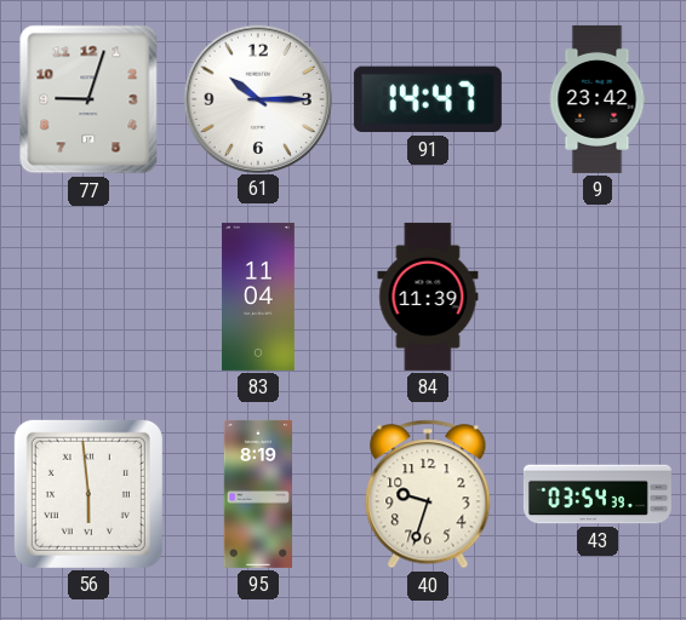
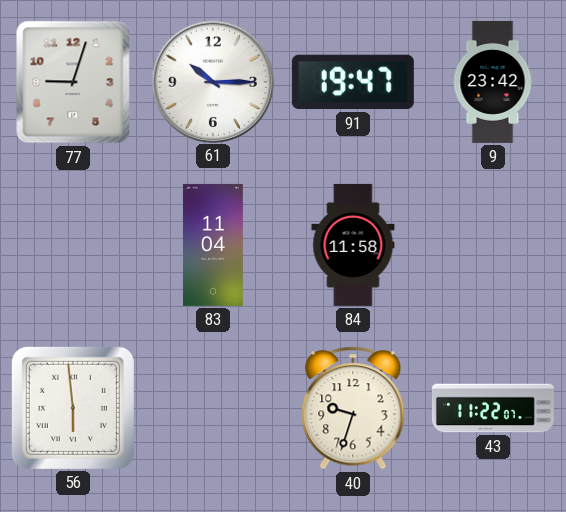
91: 14:47 -> 19:47
84: 11:39 -> 11:58
95: 8:19 -> none
43: 03:54 -> 11:22
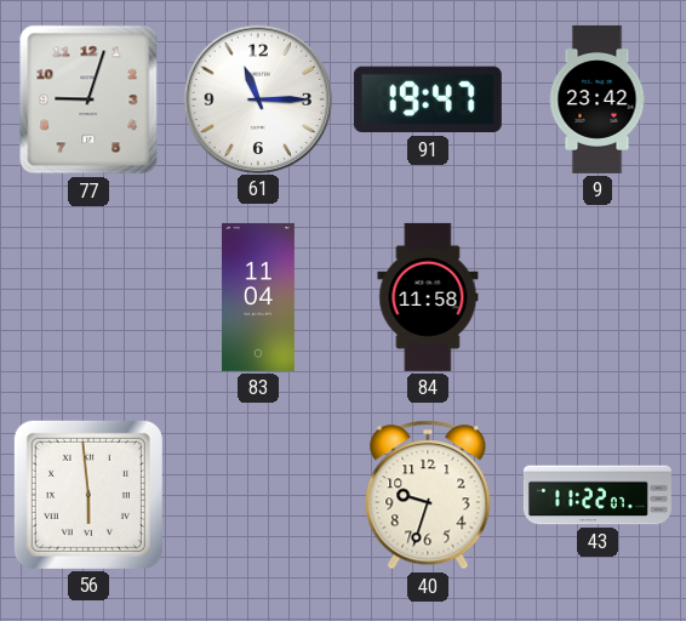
61: 10:15 -> 11:15
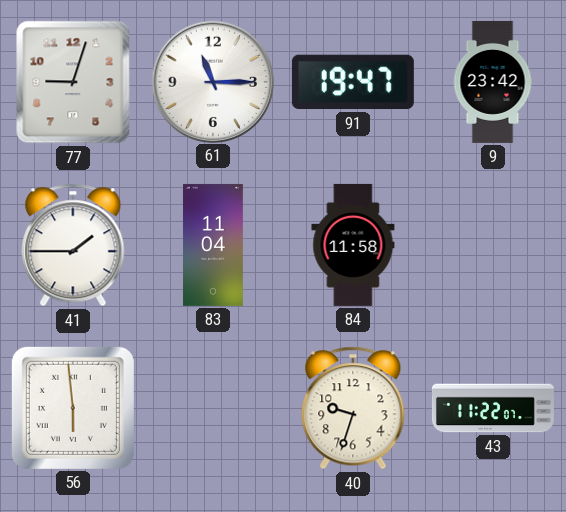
41: none -> 1:45
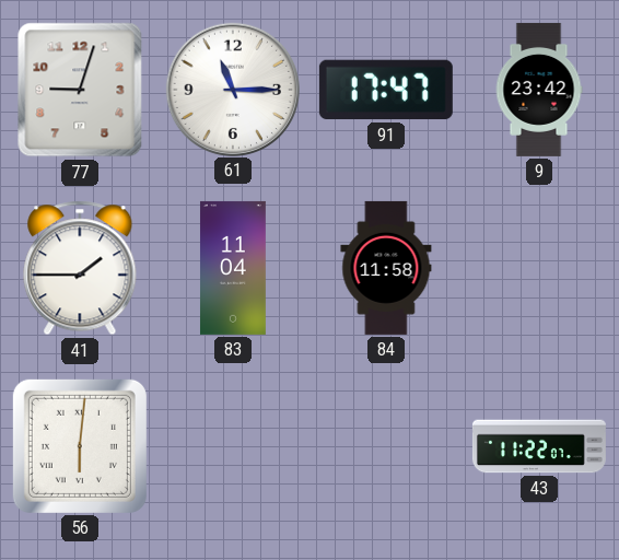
91: 19:47 -> 17:47
56: 5:59 -> 6:01
40: 9:33 -> none
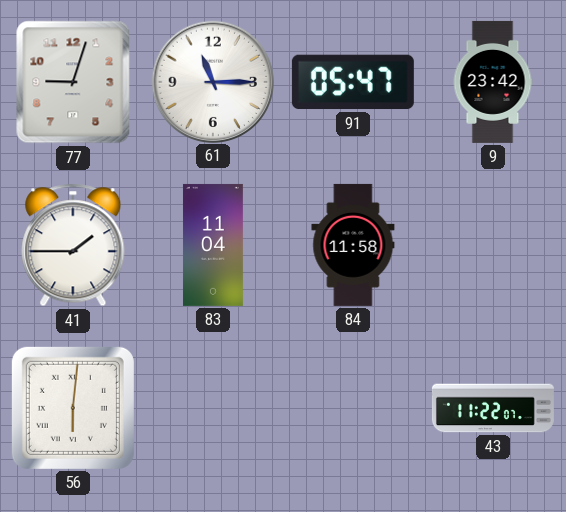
91: 17:47 -> 05:47
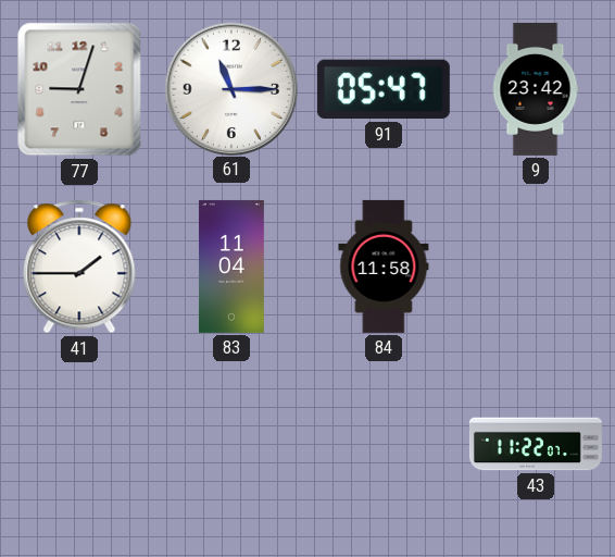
56: 6:01 -> none
